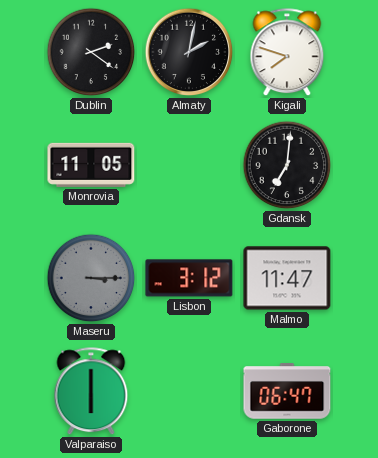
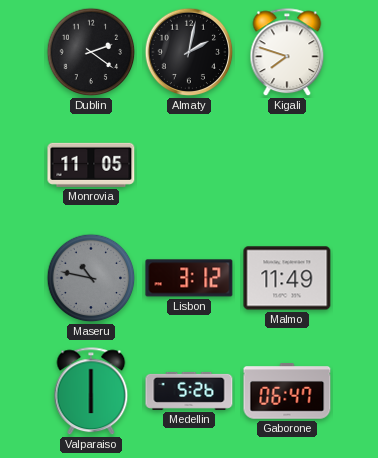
Gdansk: 7:01 -> none
Maseru: 3:15 -> 10:47
Malmo: 11:47 -> 11:49
Medellin: none -> 5:26
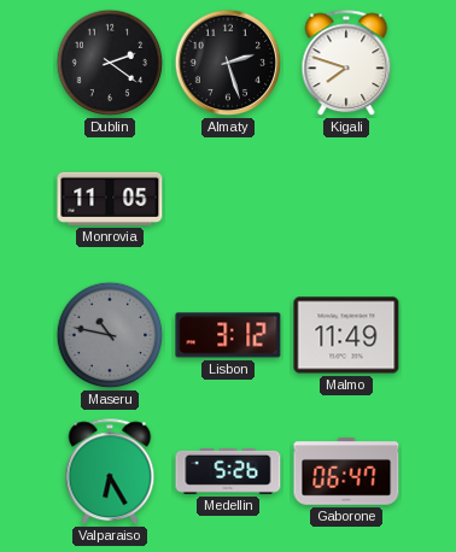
Almaty: 2:02 -> 2:27
Valparaiso: 6:00 -> 6:25
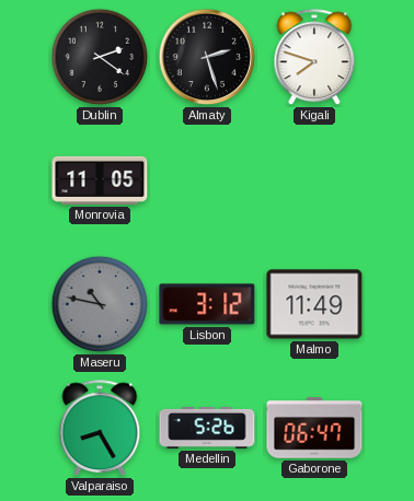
Valparaiso: 6:25 -> 8:25
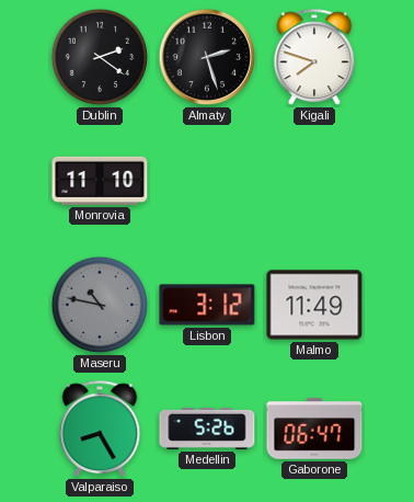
Monrovia: 11:05 -> 11:10
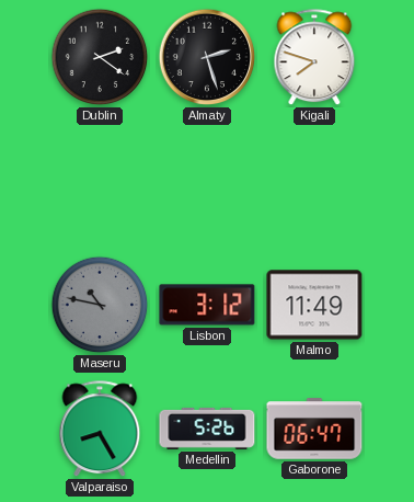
Monrovia: 11:10 -> none
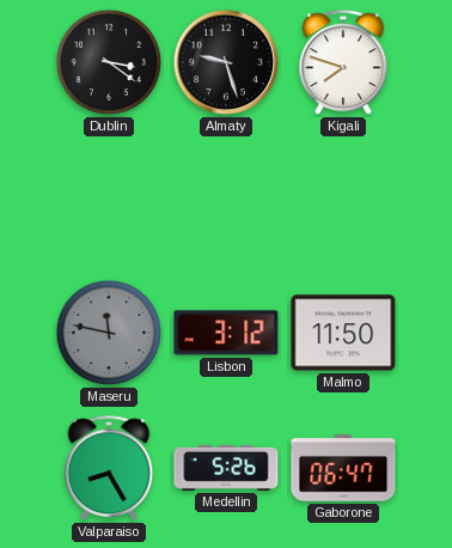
Dublin: 2:21 -> 3:21
Almaty: 2:27 -> 9:27
Maseru: 10:47 -> 11:47
Malmo: 11:49 -> 11:50
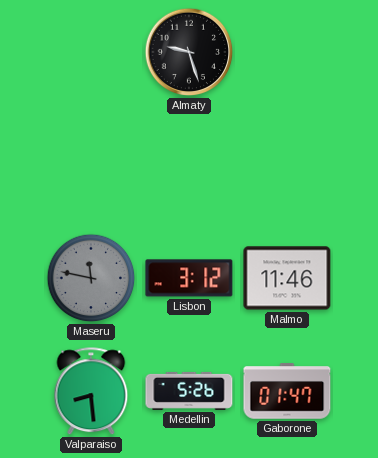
Dublin: 3:21 -> none
Kigali: 7:48 -> none
Malmo: 11:50 -> 11:46
Valparaiso: 8:25 -> 8:29
Gaborone: 06:47 -> 01:47
